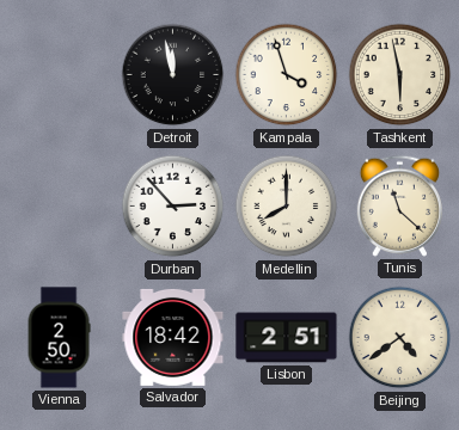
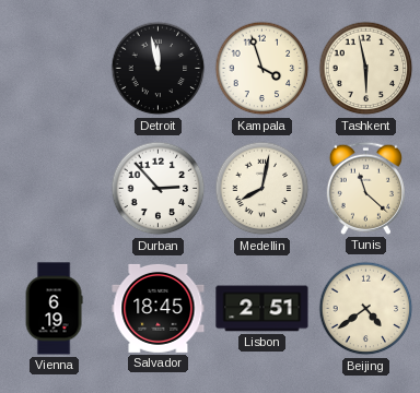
Medellin: 8:00 -> 8:02
Vienna: 2:50 -> 6:19
Salvador: 18:42 -> 18:45
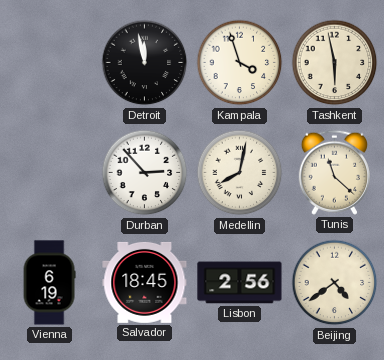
Lisbon: 2:51 -> 2:56
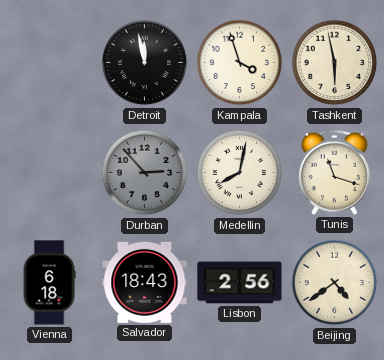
Durban dial: white -> grey
Tunis: 11:22 -> 11:18
Vienna: 6:19 -> 6:18
Salvador: 18:45 -> 18:43
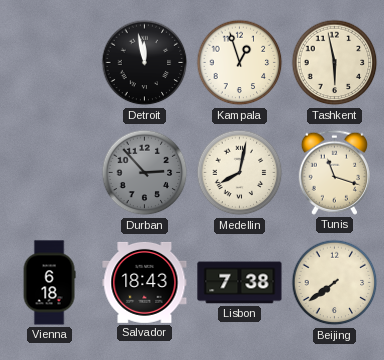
Kampala: 3:57 -> 12:57
Lisbon: 2:56 -> 7:38
Beijing: 4:39 -> 7:39
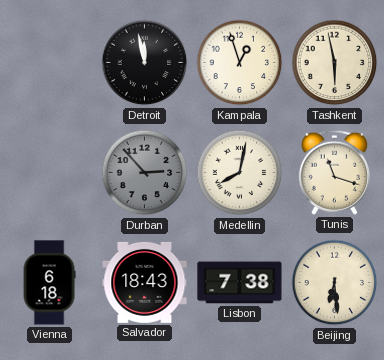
Beijing: 7:39 -> 6:29
